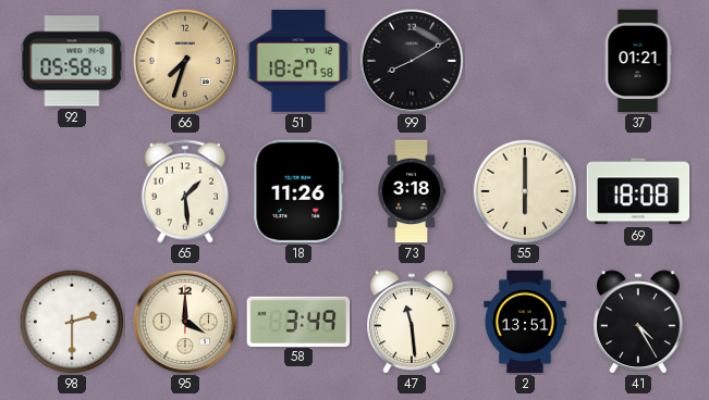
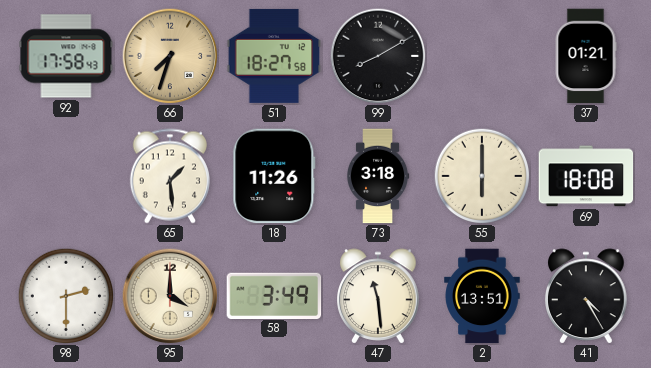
92: 05:58 -> 17:58
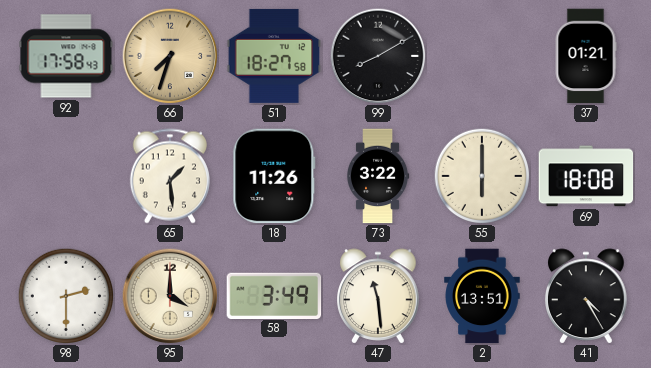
73: 3:18 -> 3:22
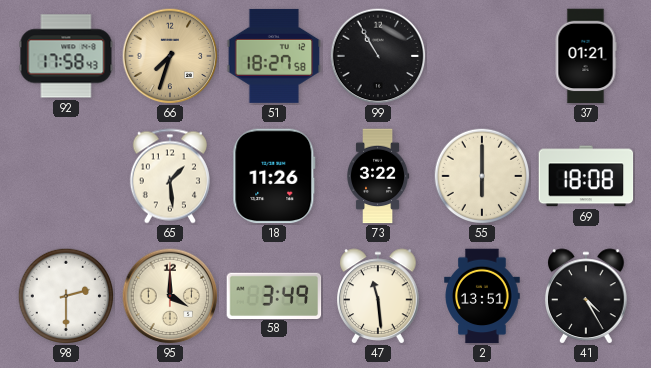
99: 8:10 -> 10:55
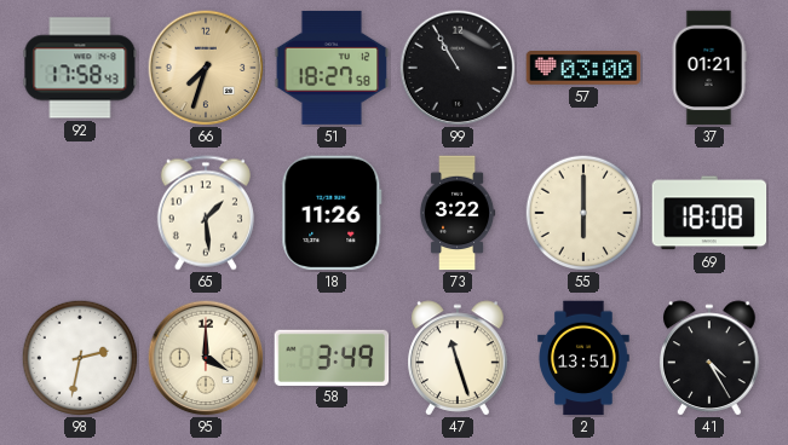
57: none -> 03:00
98: 2:30 -> 2:32
47: 11:29 -> 11:27
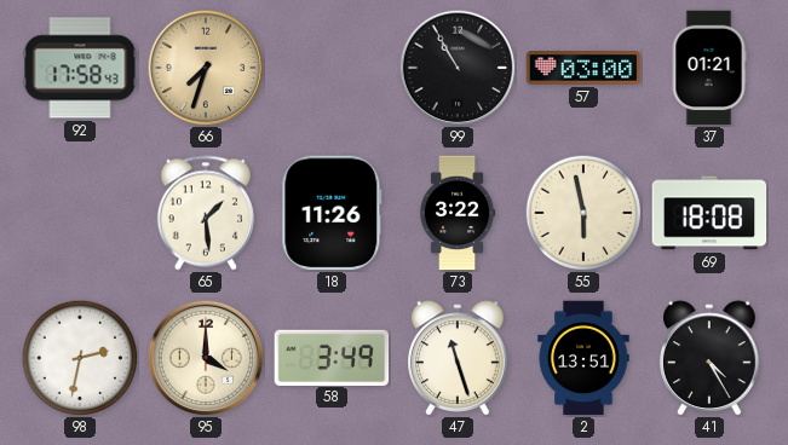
51: 18:27 -> none
55: 6:00 -> 5:58
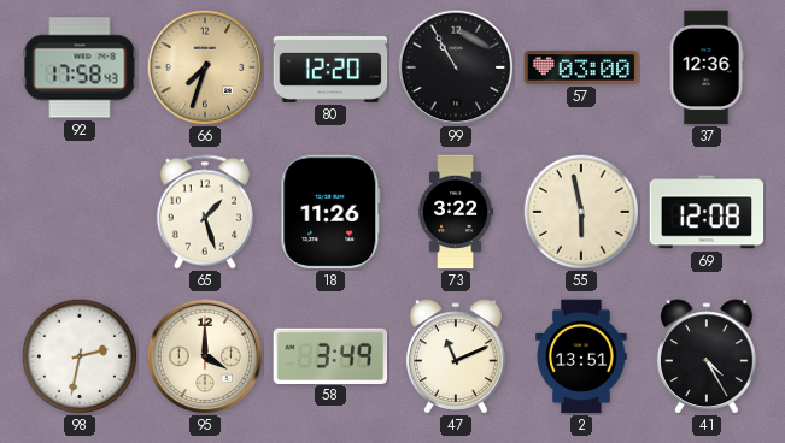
80: none -> 12:20
37: 01:21 -> 12:36
65: 1:29 -> 1:27
69: 18:08 -> 12:08
47: 11:27 -> 11:11
